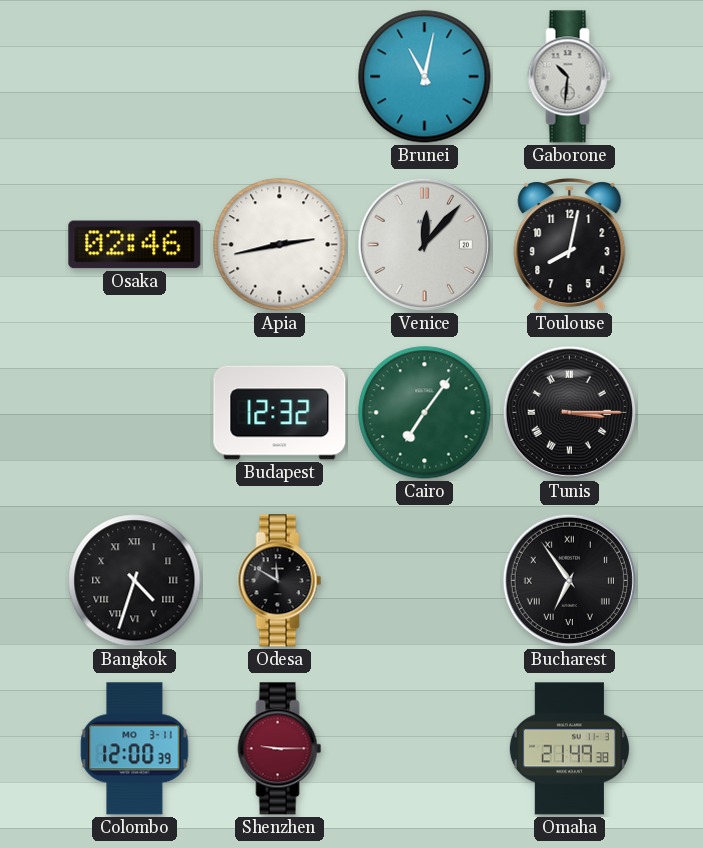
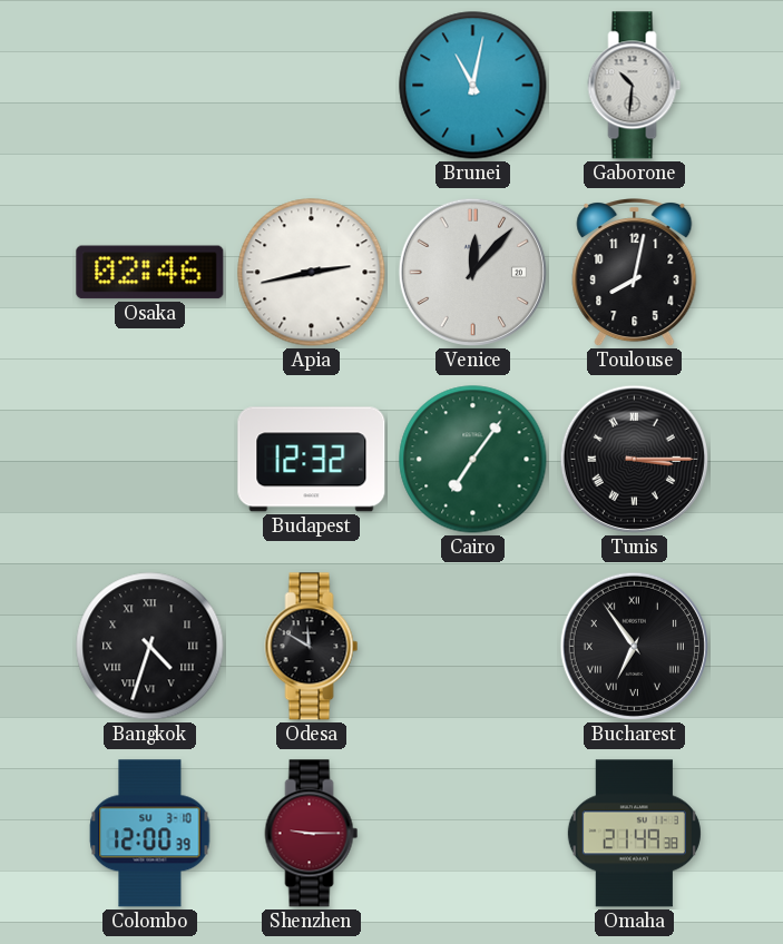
Colombo date: MO 3-11 -> SU 3-10
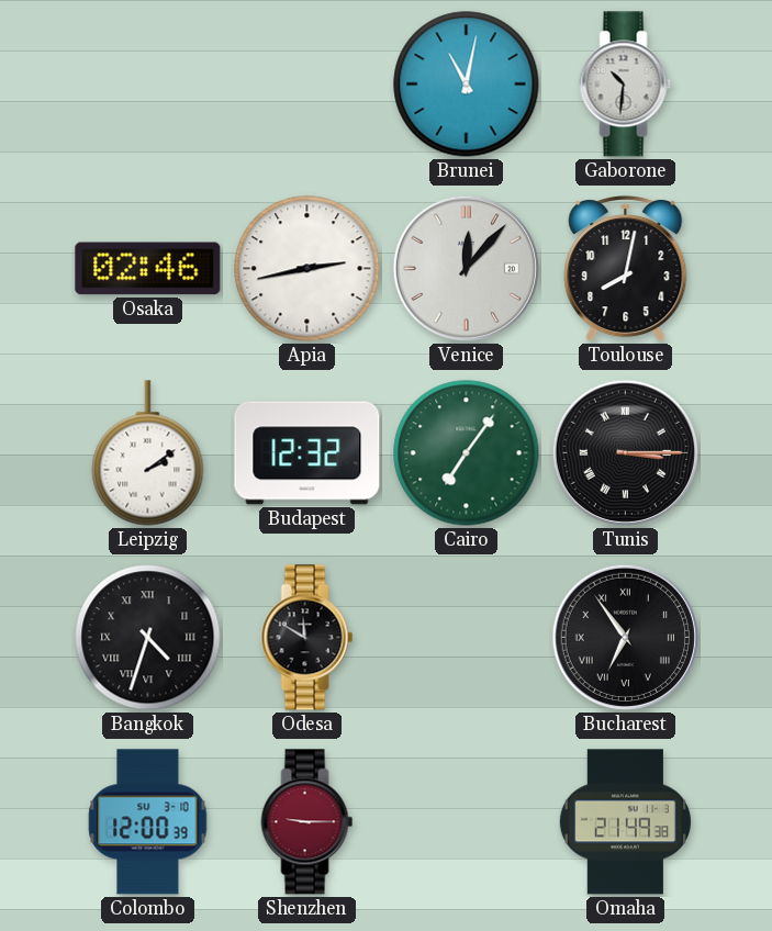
Leipzig: none -> 2:09
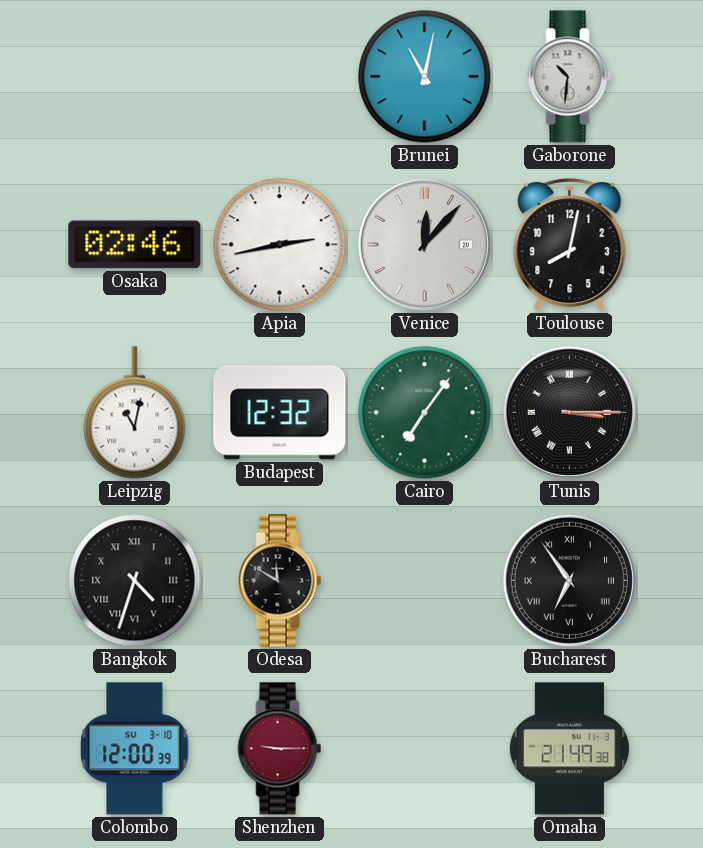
Leipzig: 2:09 -> 11:02
